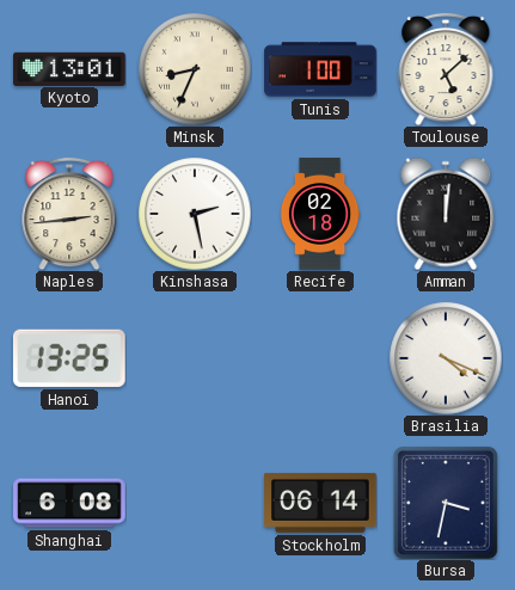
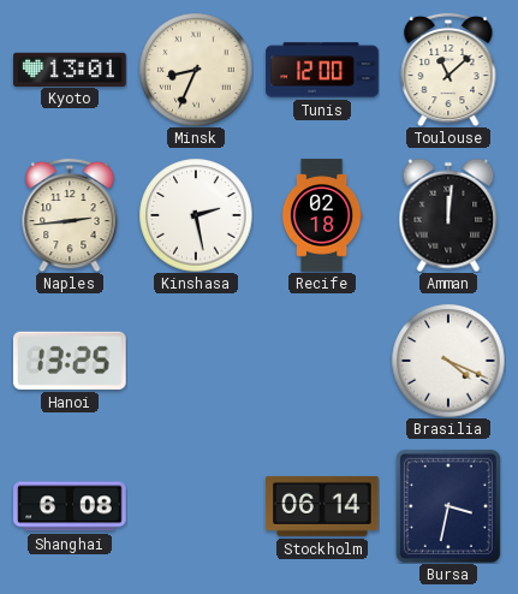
Tunis: 1:00 -> 12:00
Toulouse: 5:08 -> 11:08
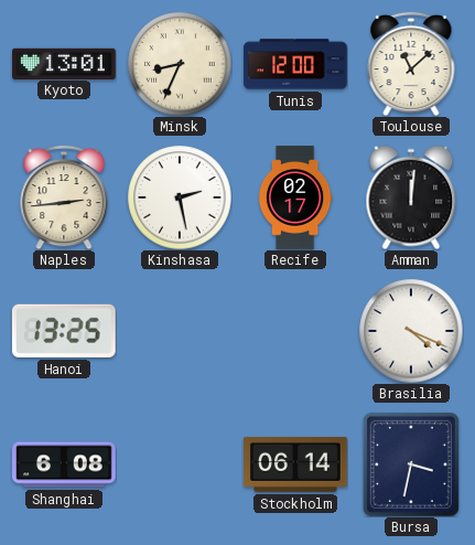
Recife: 02:18 -> 02:17
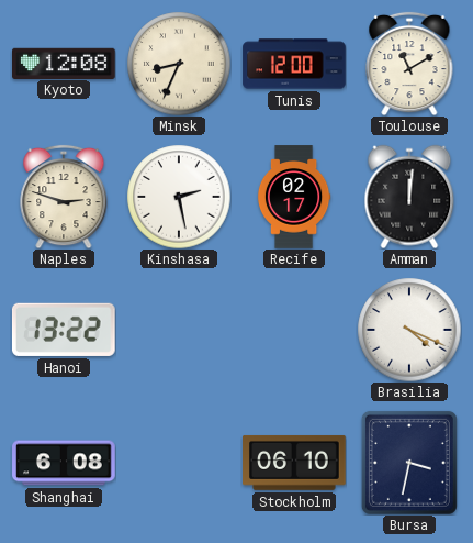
Kyoto: 13:01 -> 12:08
Toulouse: 11:08 -> 11:10
Naples: 2:44 -> 2:48
Hanoi: 13:25 -> 13:22
Stockholm: 06:14 -> 06:10
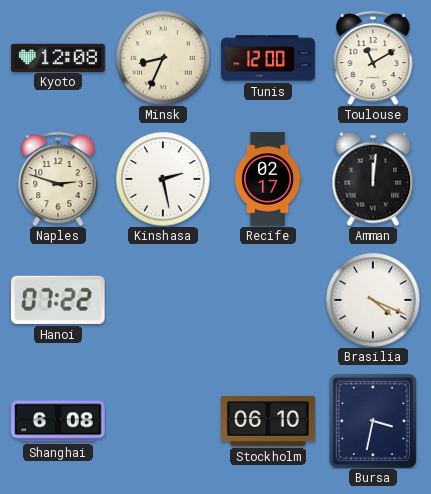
Hanoi: 13:22 -> 07:22
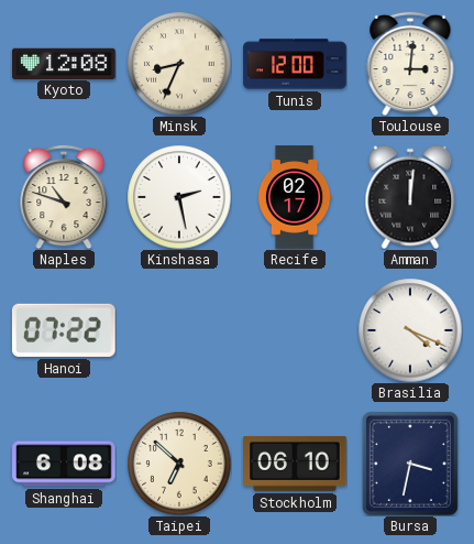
Toulouse: 11:10 -> 3:01
Naples: 2:48 -> 10:48
Taipei: none -> 6:52
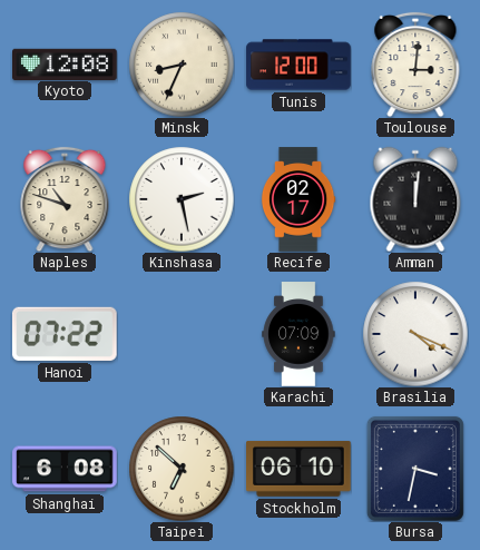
Karachi: none -> 07:09
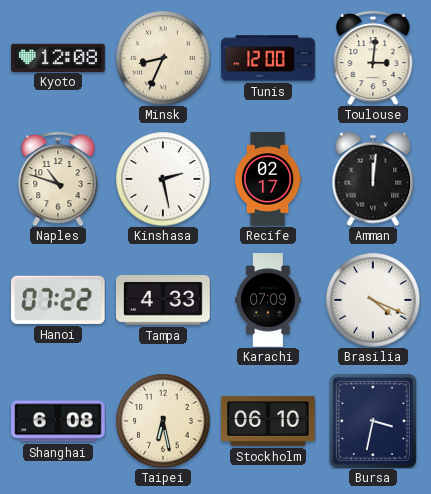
Tampa: none -> 4:33
Taipei: 6:52 -> 6:28
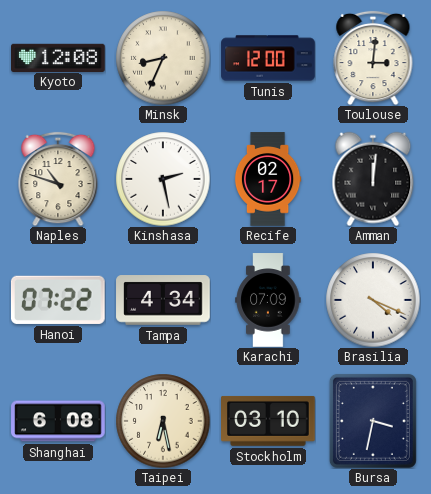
Tampa: 4:33 -> 4:34
Stockholm: 06:10 -> 03:10
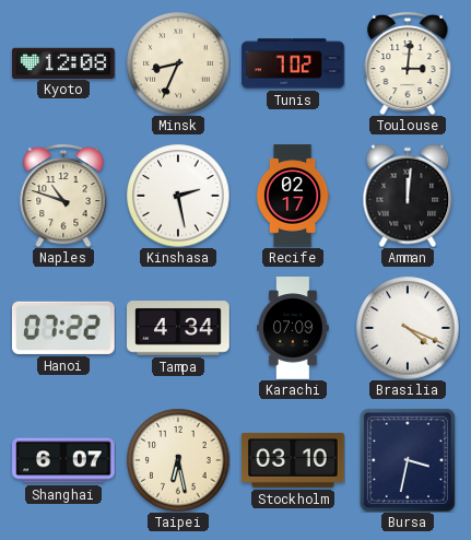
Tunis: 12:00 -> 7:02
Shanghai: 6:08 -> 6:07
